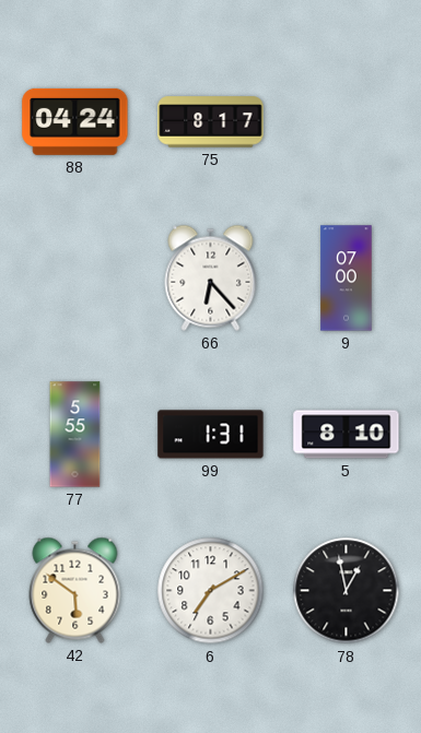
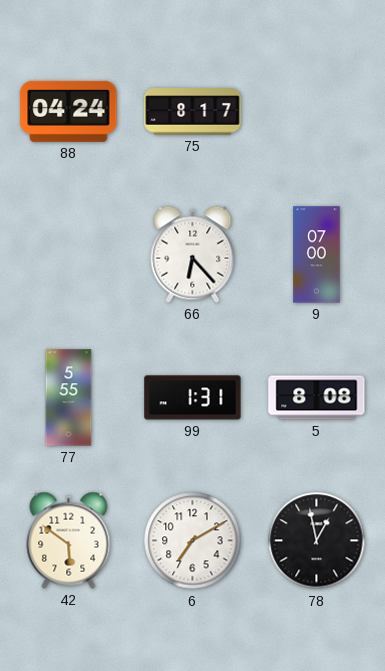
5: 8:10 -> 8:08
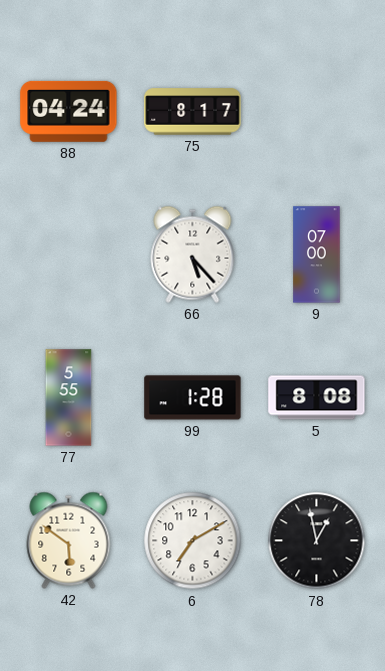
66: 6:23 -> 5:23
99: 1:31 -> 1:28
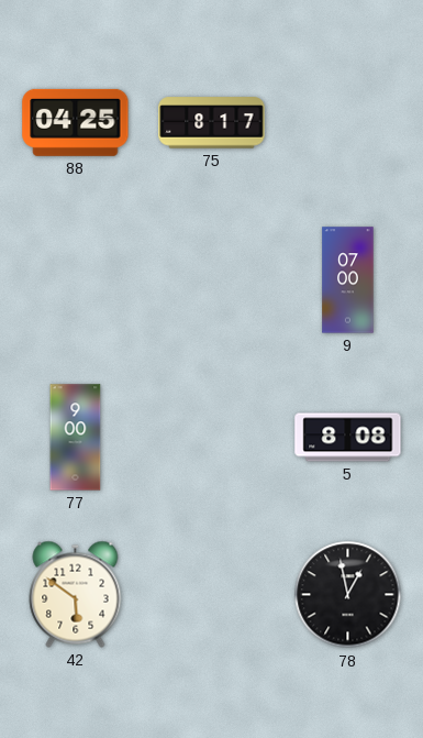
88: 04:24 -> 04:25
66: 5:23 -> none
77: 5:55 -> 9:00
99: 1:28 -> none
6: 7:10 -> none
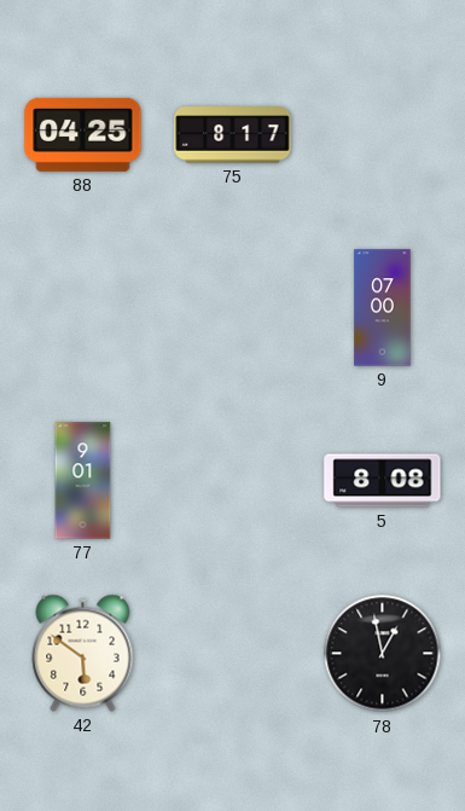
77: 9:00 -> 9:01
